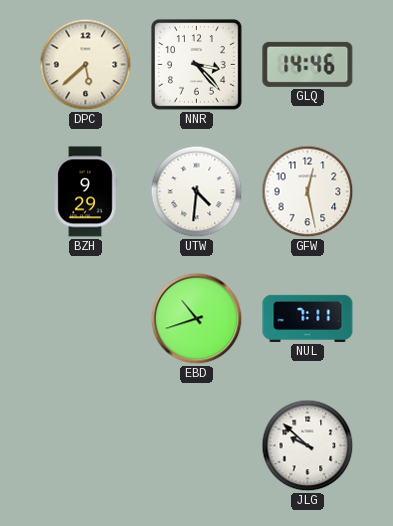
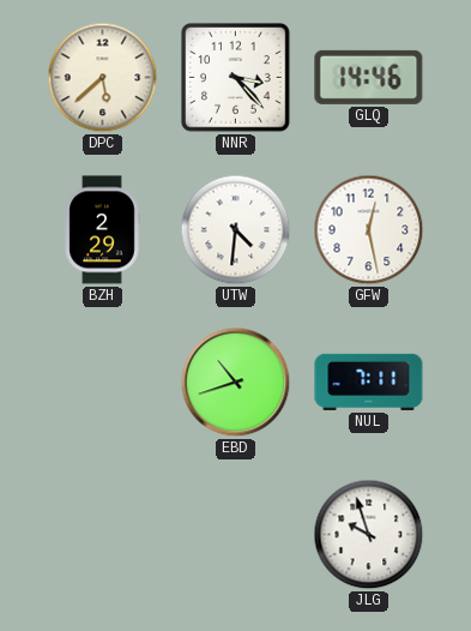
BZH: 9:29 -> 2:29
JLG: 9:52 -> 9:57
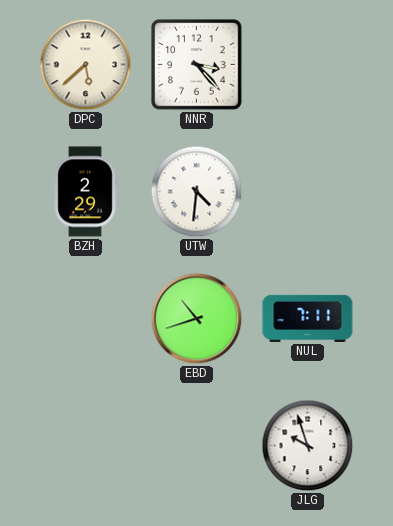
GLQ: 14:46 -> none
GFW: 12:28 -> none
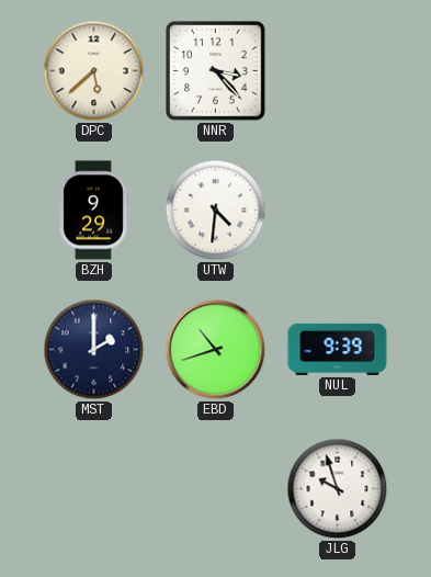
BZH: 2:29 -> 9:29
MST: none -> 2:00
NUL: 7:11 -> 9:39
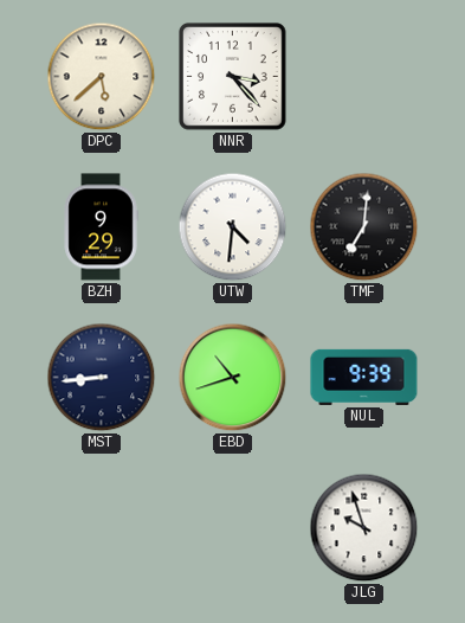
TMF: none -> 7:01
MST: 2:00 -> 8:44
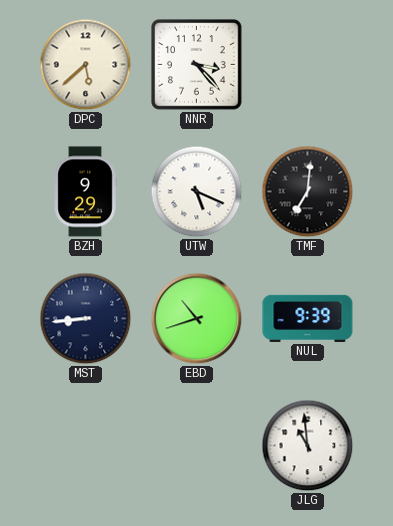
UTW: 4:31 -> 5:19
JLG: 9:57 -> 10:59
